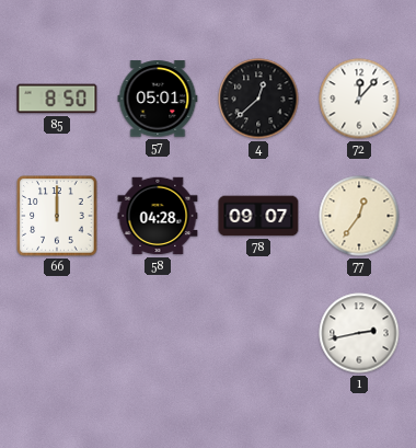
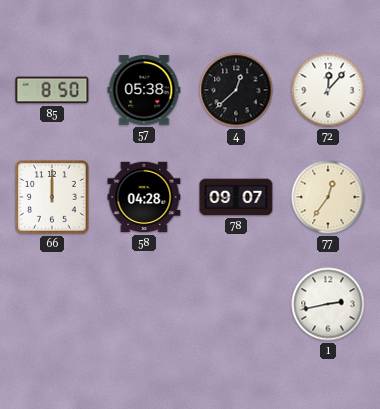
57: 05:01 -> 05:38
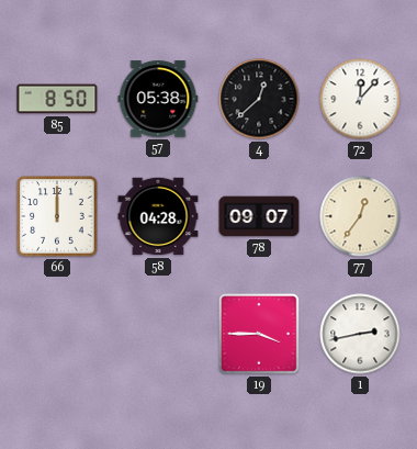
19: none -> 3:45
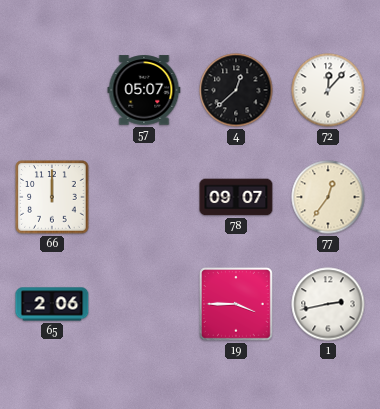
85: 8:50 -> none
57: 05:38 -> 05:07
58: 04:28 -> none
65: none -> 2:06
